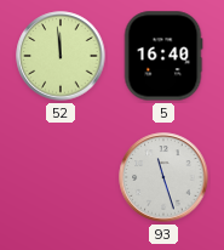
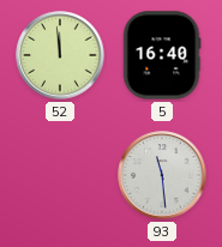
93: 11:27 -> 11:29
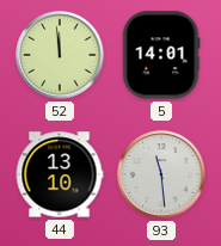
5: 16:40 -> 14:01
44: none -> 13:10
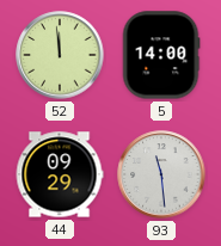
5: 14:01 -> 14:00
44: 13:10 -> 09:29
